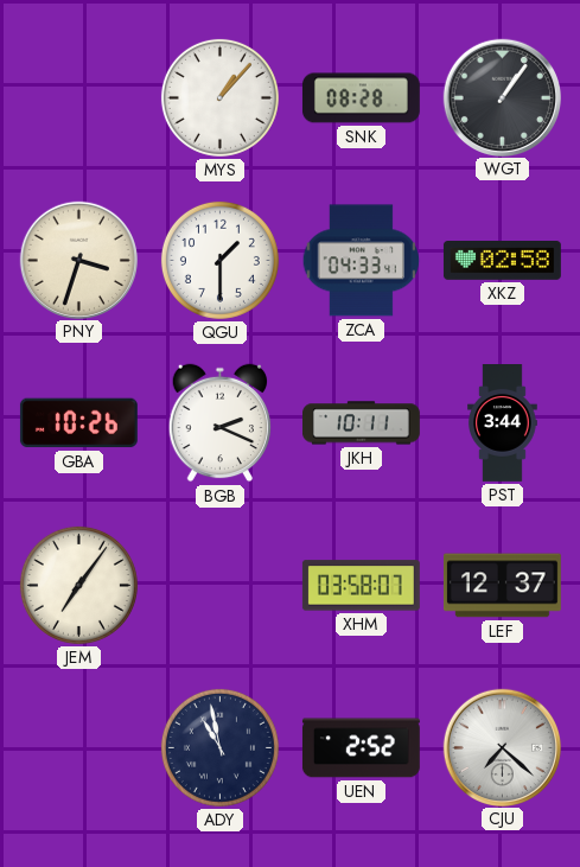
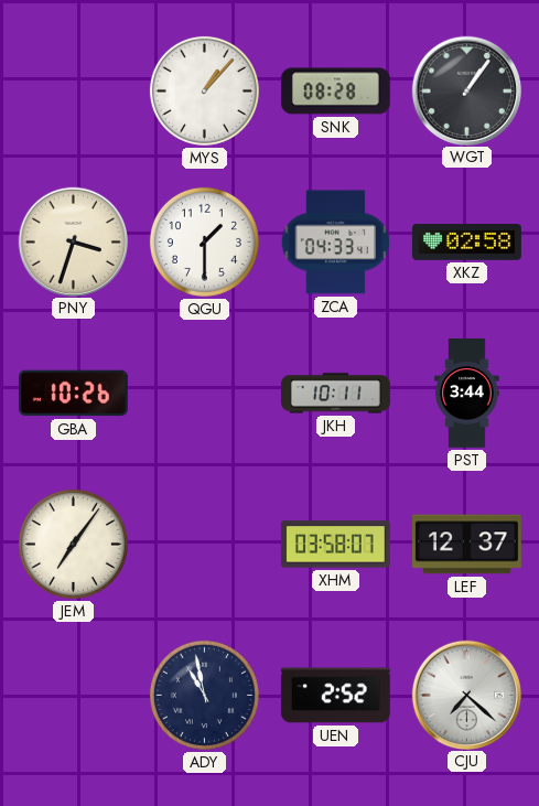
BGB: 2:19 -> none
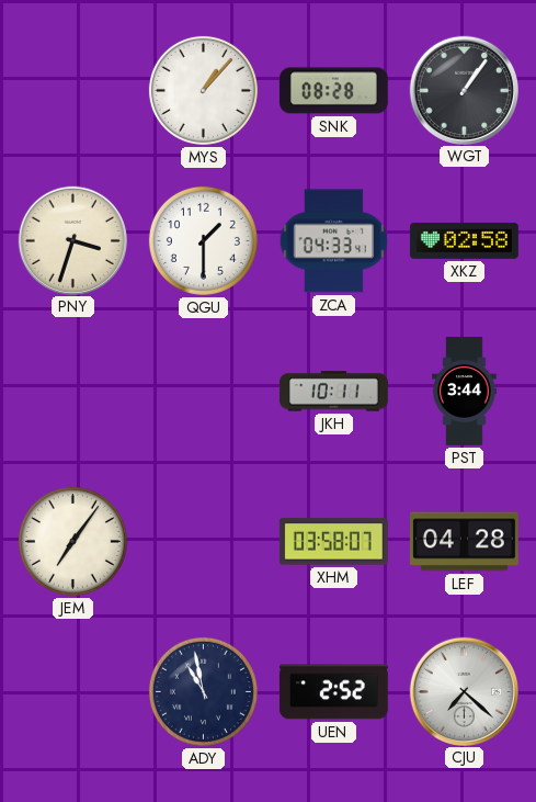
GBA: 10:26 -> none
LEF: 12:37 -> 04:28
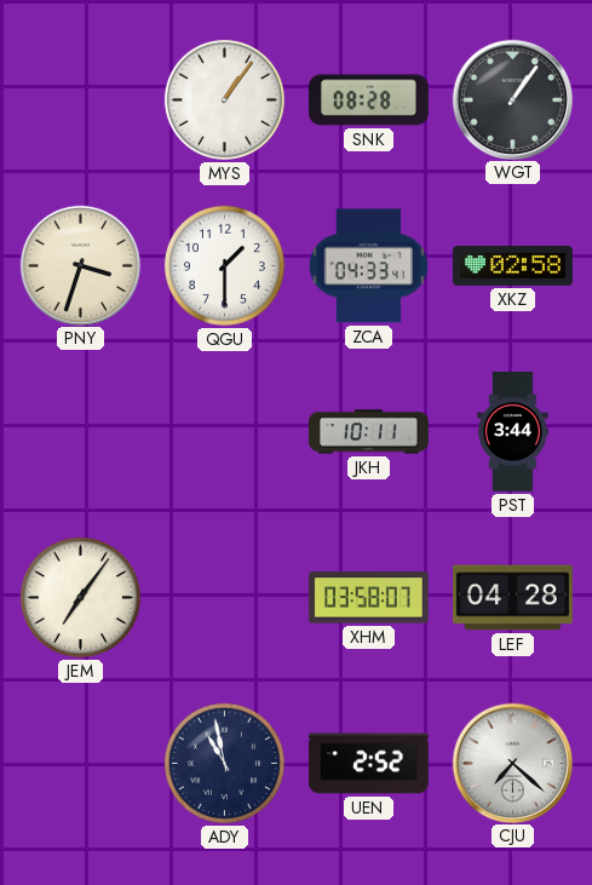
MYS: 1:07 -> 1:06
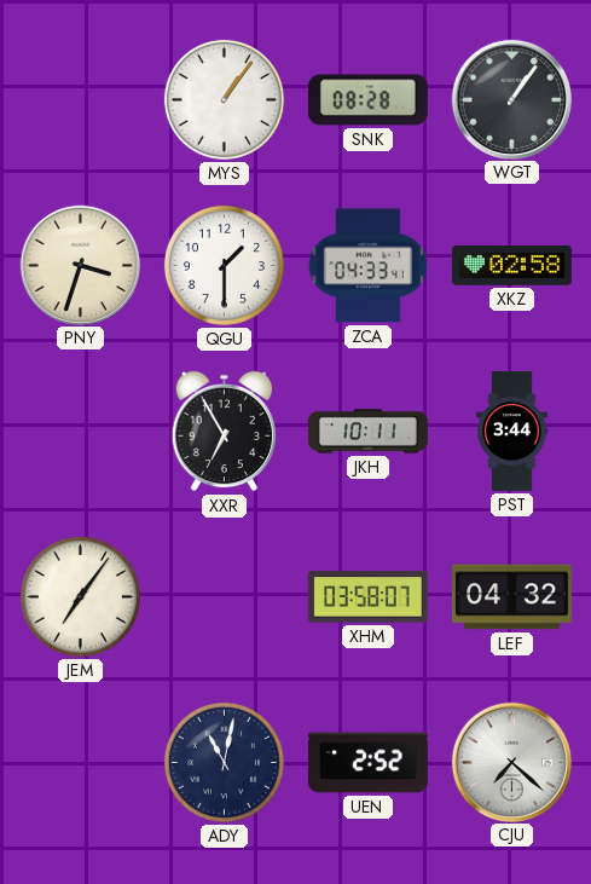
XXR: none -> 6:55
LEF: 04:28 -> 04:32
ADY: 10:58 -> 11:02
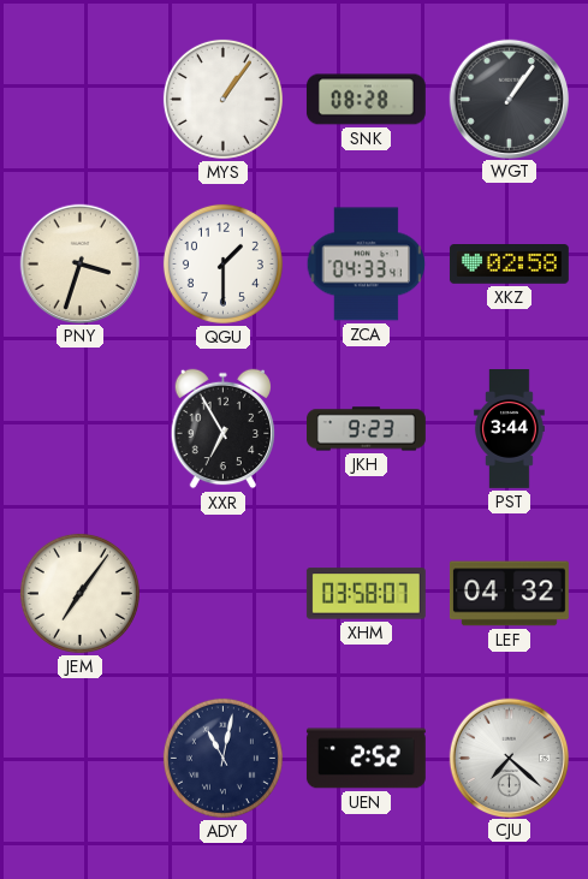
JKH: 10:11 -> 9:23
